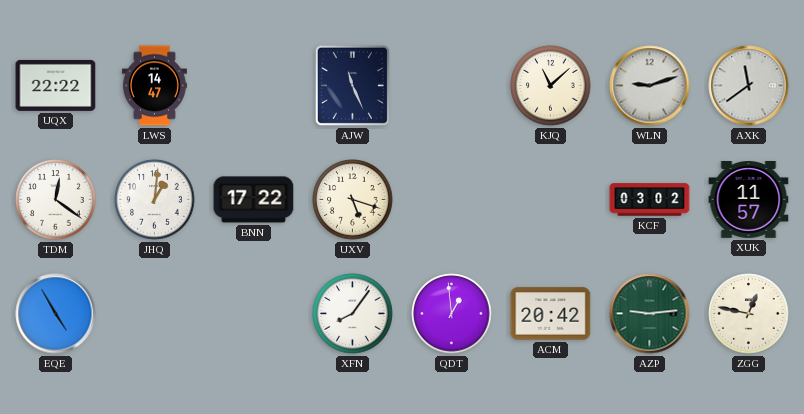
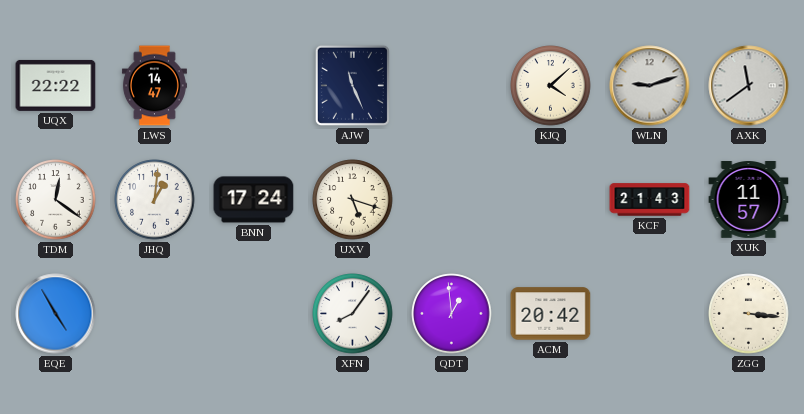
KJQ: 11:08 -> 4:08
BNN: 17:22 -> 17:24
KCF: 03:02 -> 21:43
AZP: 9:14 -> none
ZGG: 12:47 -> 3:16
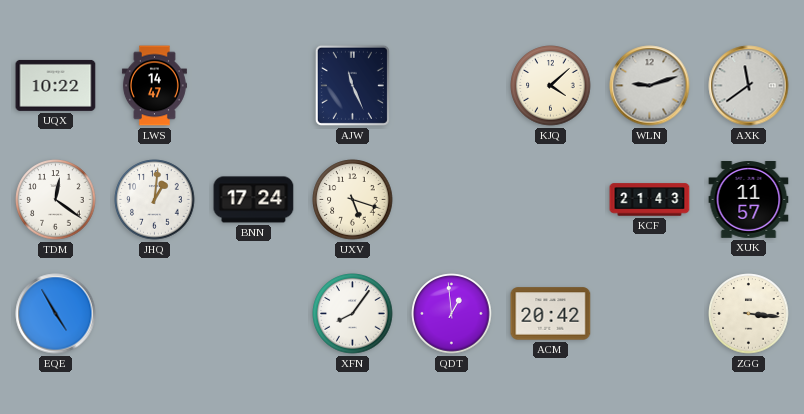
UQX: 22:22 -> 10:22
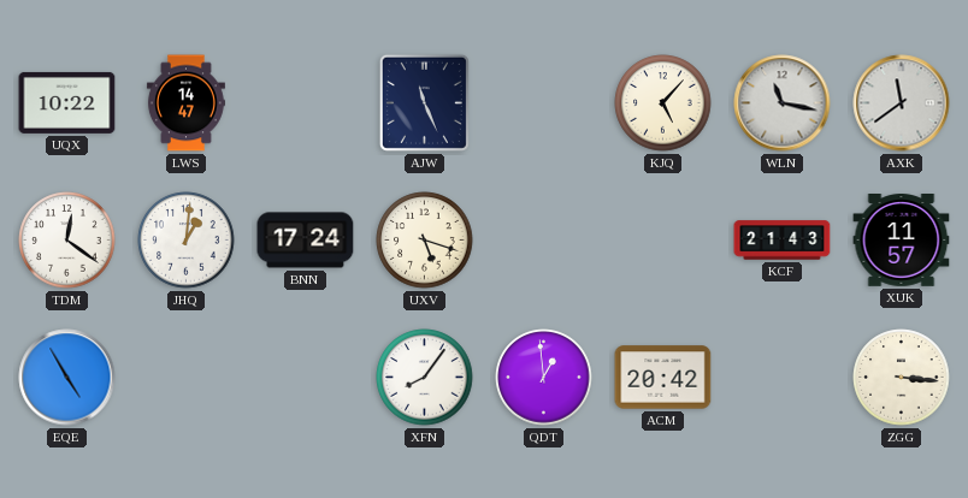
KJQ: 4:08 -> 5:07
WLN: 9:12 -> 11:17
